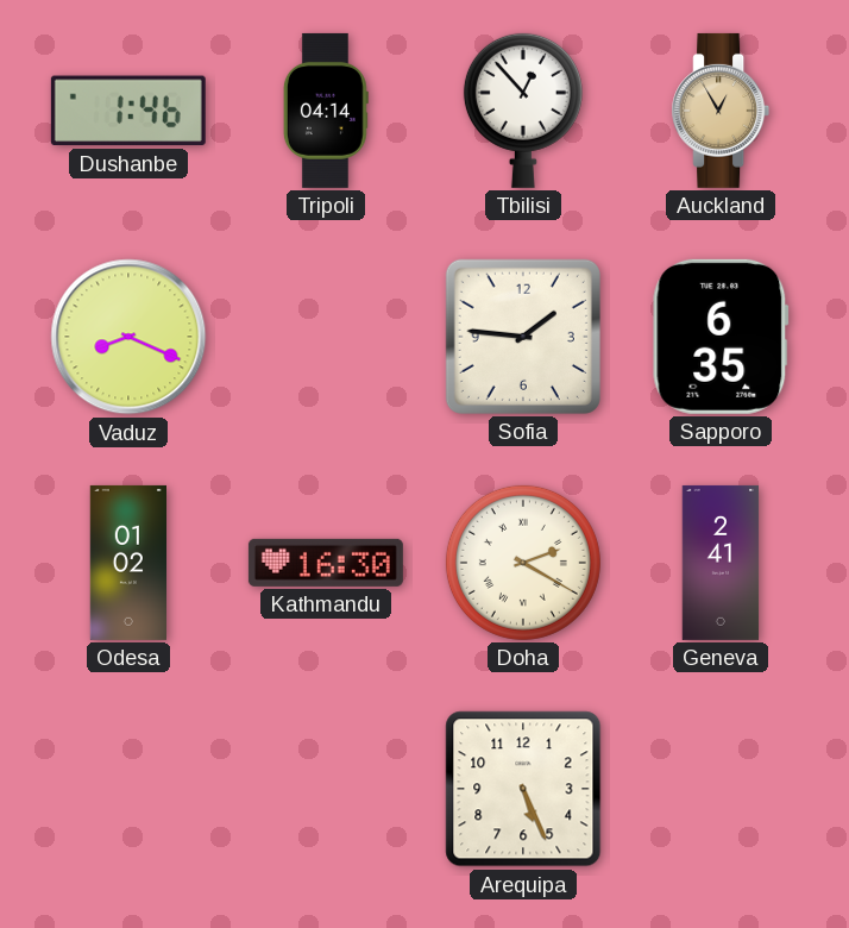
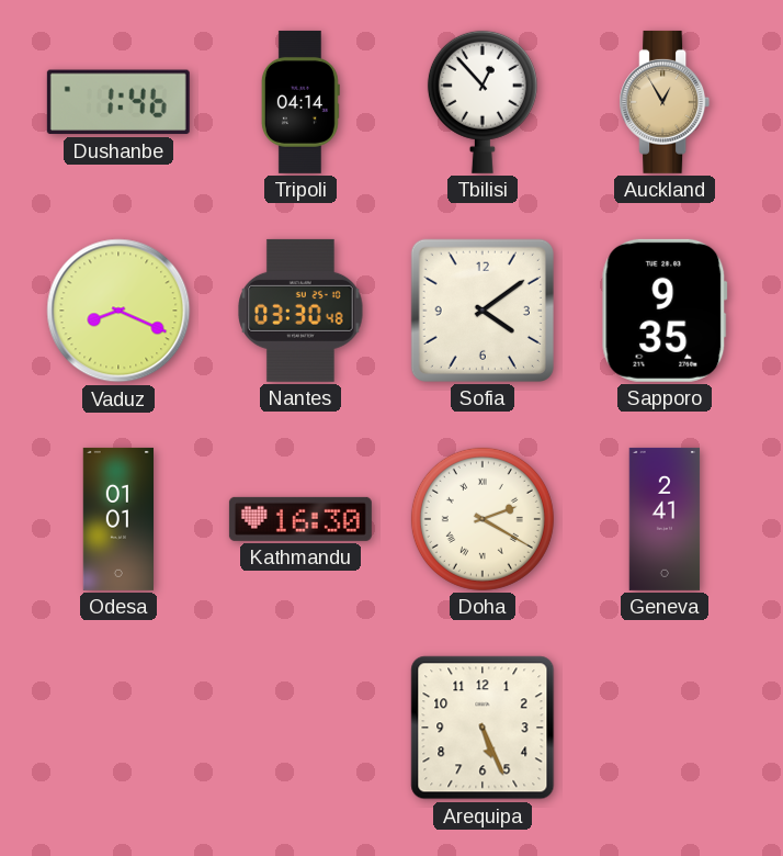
Nantes: none -> 03:30
Sofia: 1:46 -> 4:09
Sapporo: 6:35 -> 9:35
Odesa: 01:02 -> 01:01
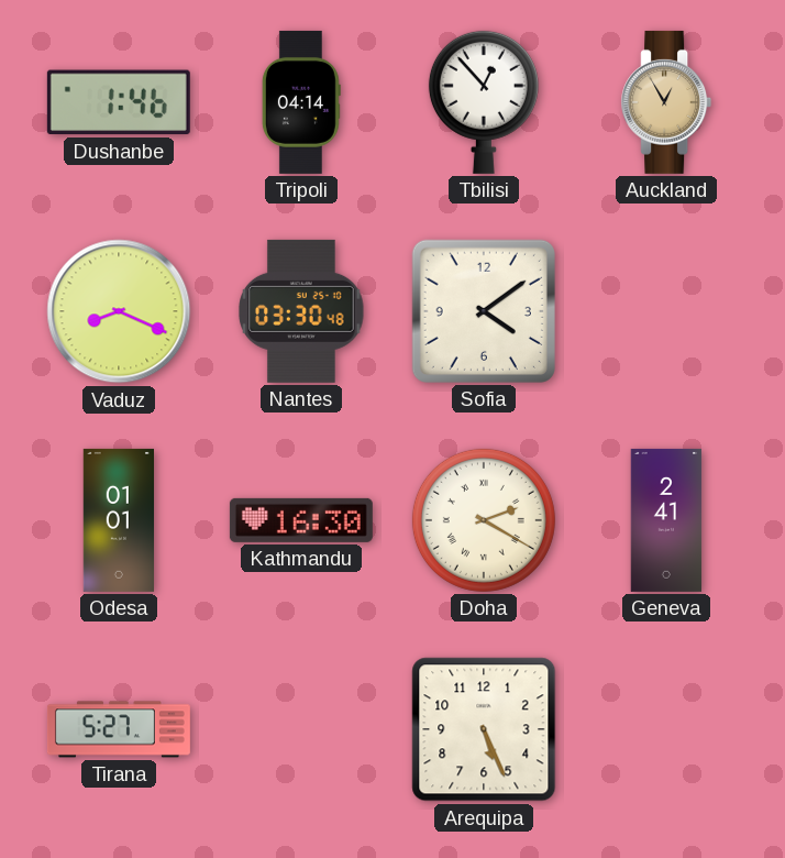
Sapporo: 9:35 -> none
Tirana: none -> 5:27
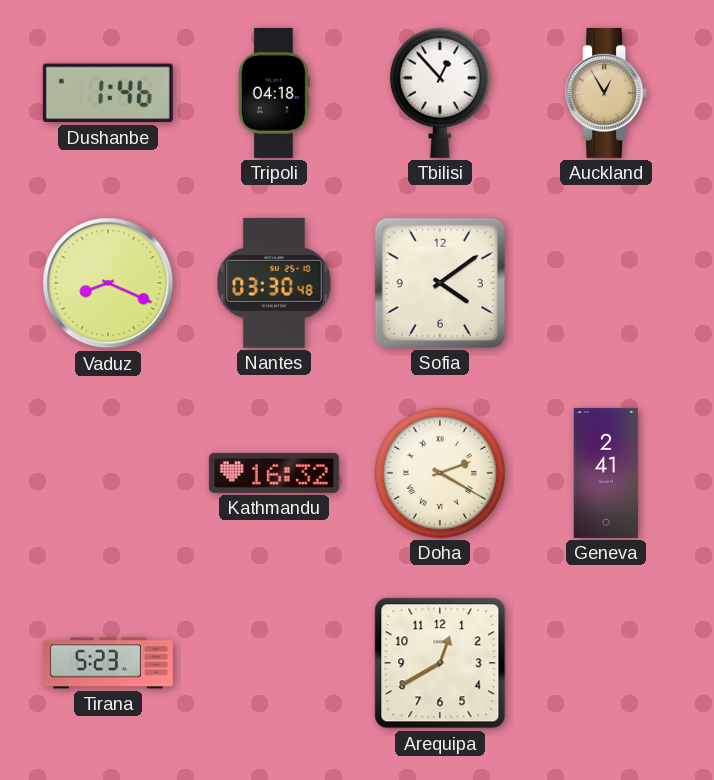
Tripoli: 04:14 -> 04:18
Odesa: 01:01 -> none
Kathmandu: 16:30 -> 16:32
Tirana: 5:27 -> 5:23
Arequipa: 5:26 -> 12:40
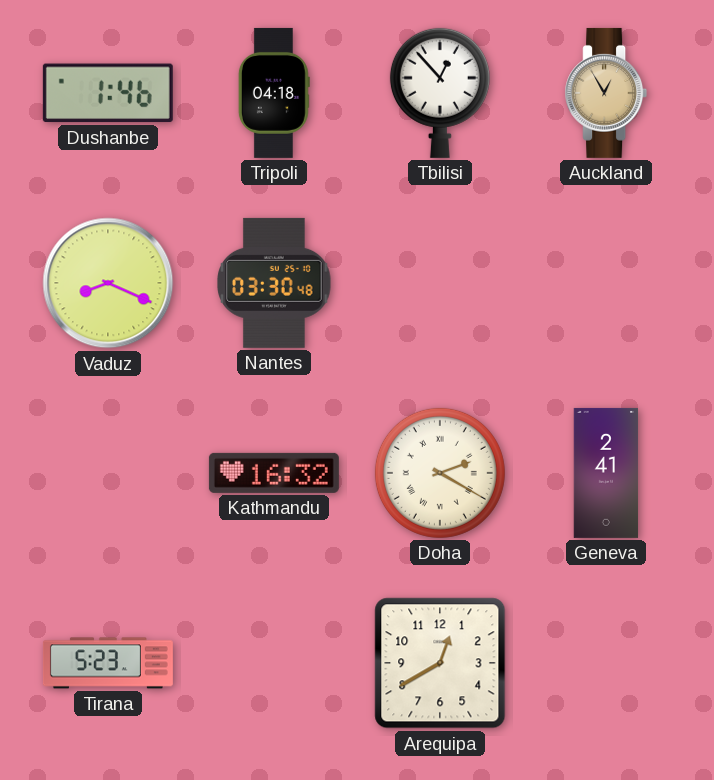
Sofia: 4:09 -> none
